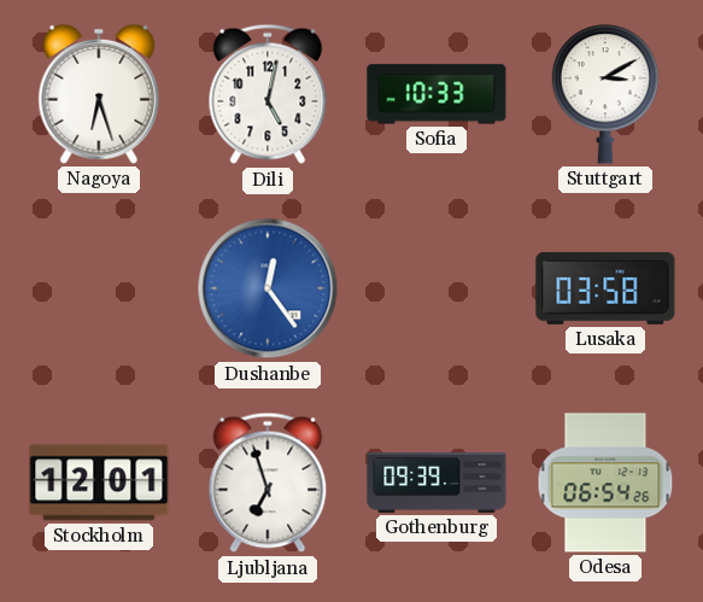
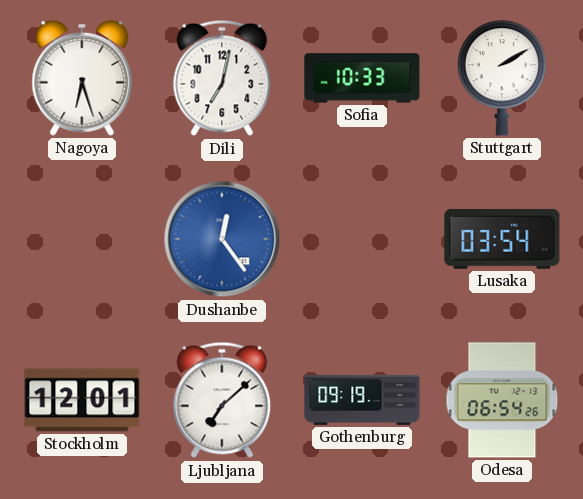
Dili: 5:02 -> 7:02
Stuttgart: 3:10 -> 2:10
Lusaka: 03:58 -> 03:54
Ljubljana: 6:57 -> 7:08
Gothenburg: 09:39 -> 09:19
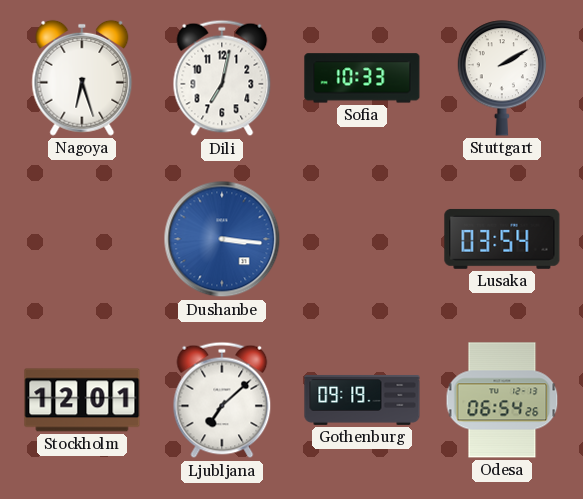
Dushanbe: 12:24 -> 3:16
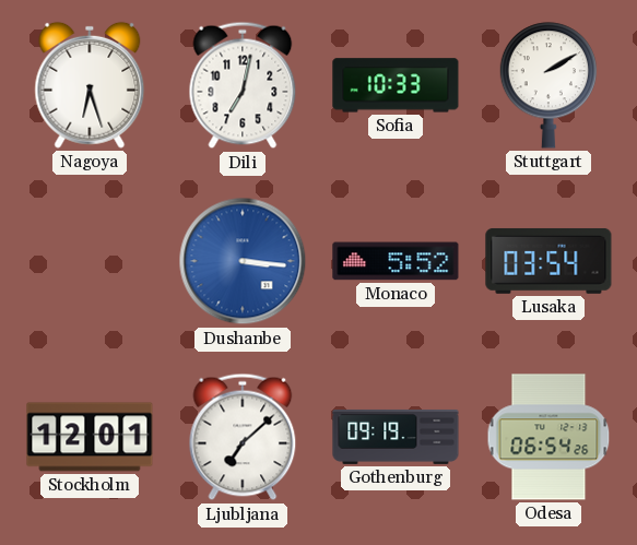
Monaco: none -> 5:52
